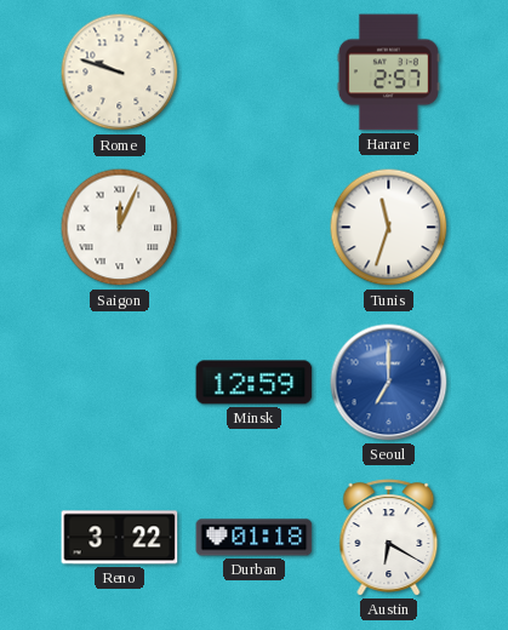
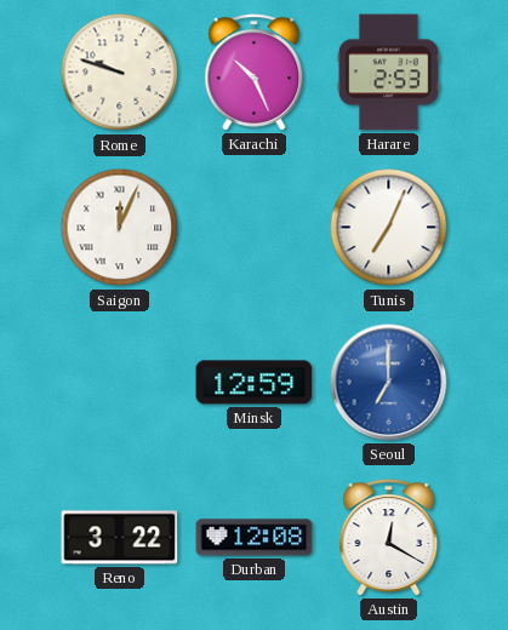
Karachi: none -> 10:26
Harare: 2:57 -> 2:53
Tunis: 11:33 -> 7:04
Durban: 01:18 -> 12:08
Austin: 6:20 -> 12:20
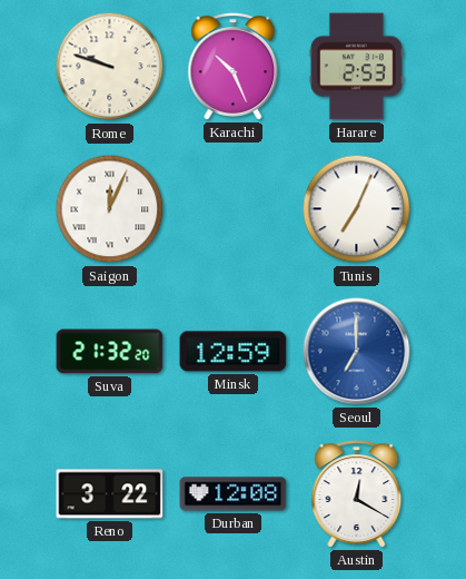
Suva: none -> 21:32
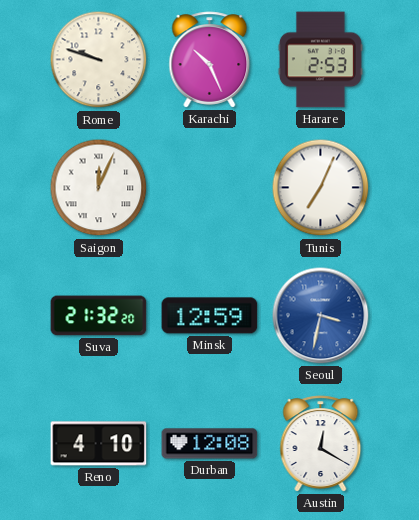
Seoul: 7:00 -> 3:32
Reno: 3:22 -> 4:10
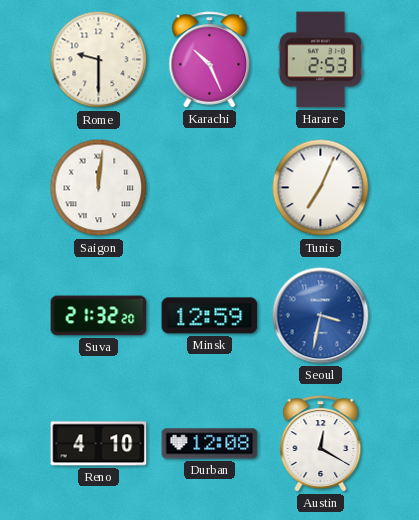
Rome: 9:48 -> 9:30
Saigon: 12:04 -> 12:01
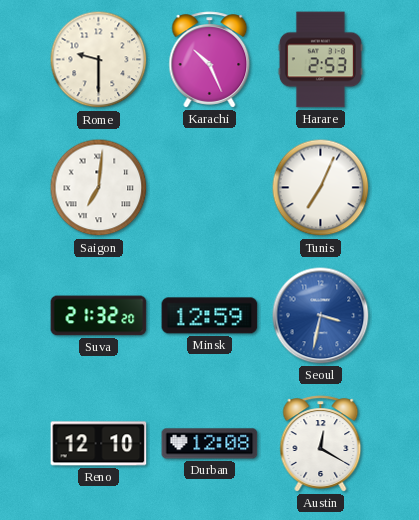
Saigon: 12:01 -> 7:01
Reno: 4:10 -> 12:10
